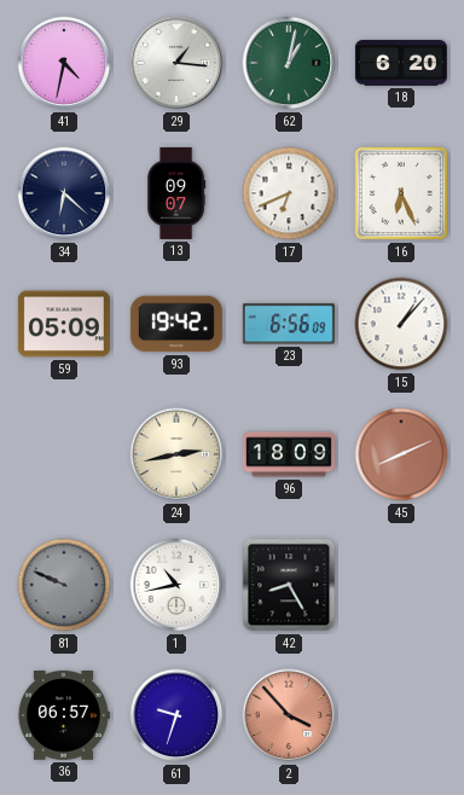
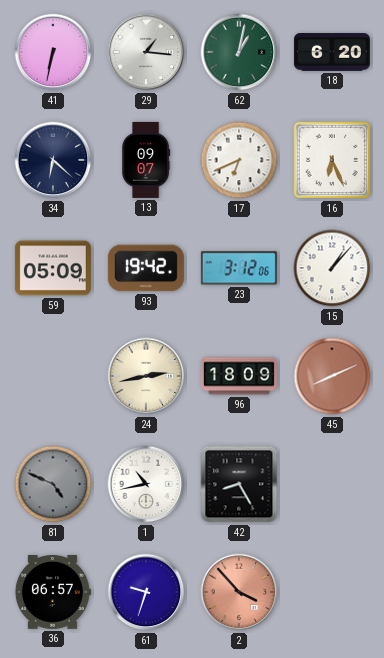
41: 4:32 -> 6:32
23: 6:56 -> 3:12
81: 9:49 -> 4:49
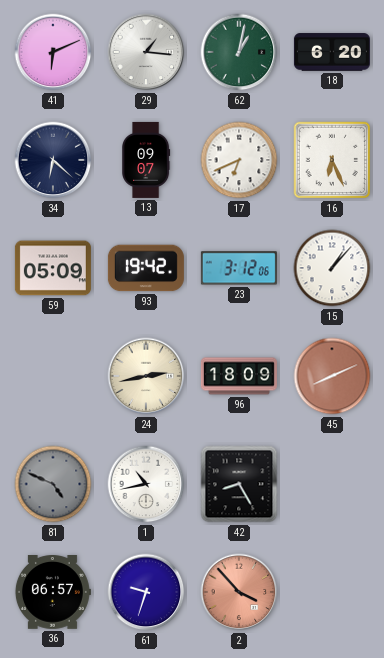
41: 6:32 -> 6:11
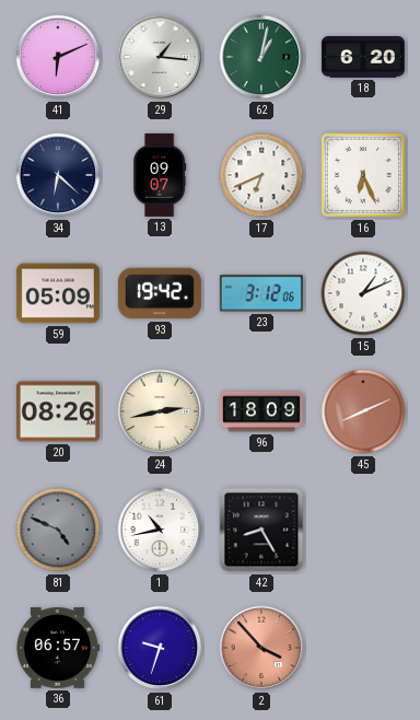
15: 1:07 -> 1:11
20: none -> 08:26
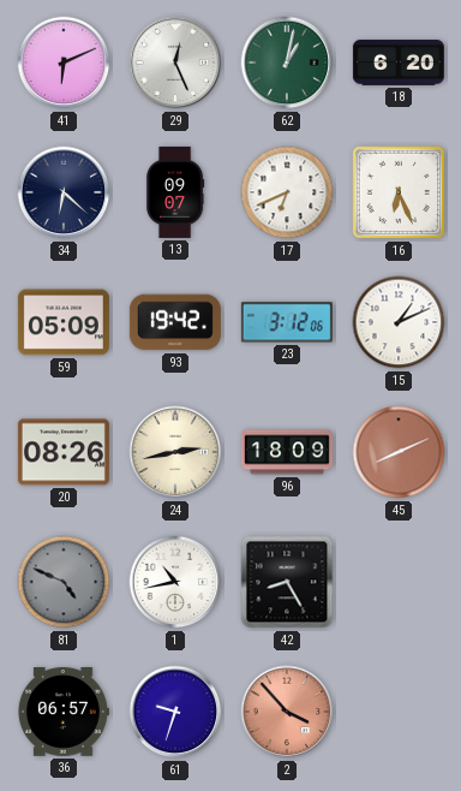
29: 1:16 -> 12:26
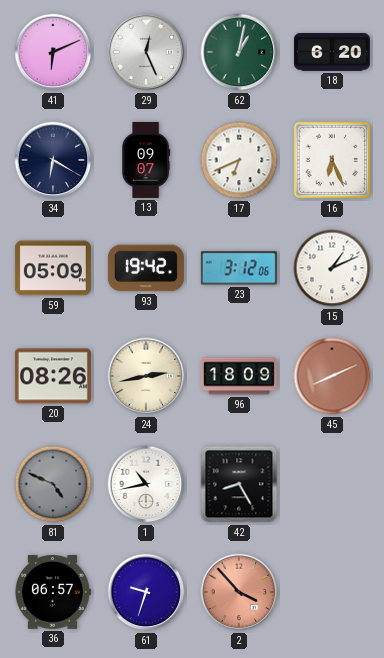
34: 6:22 -> 6:20
